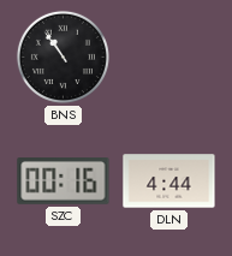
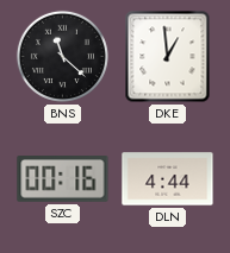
BNS: 10:54 -> 11:22
DKE: none -> 12:59
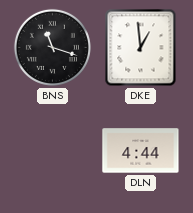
BNS: 11:22 -> 11:18
SZC: 00:16 -> none
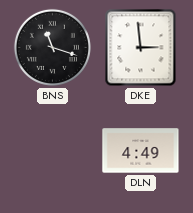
DKE: 12:59 -> 2:59
DLN: 4:44 -> 4:49
